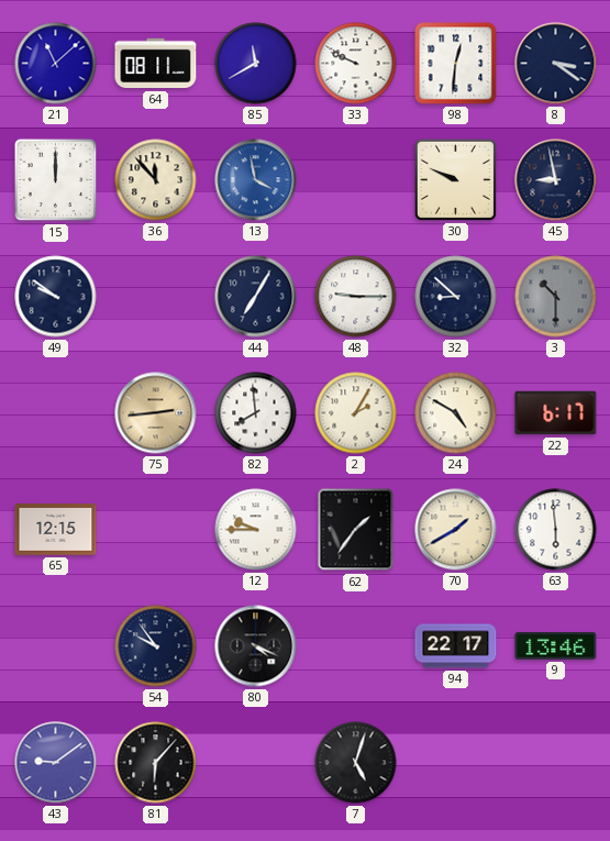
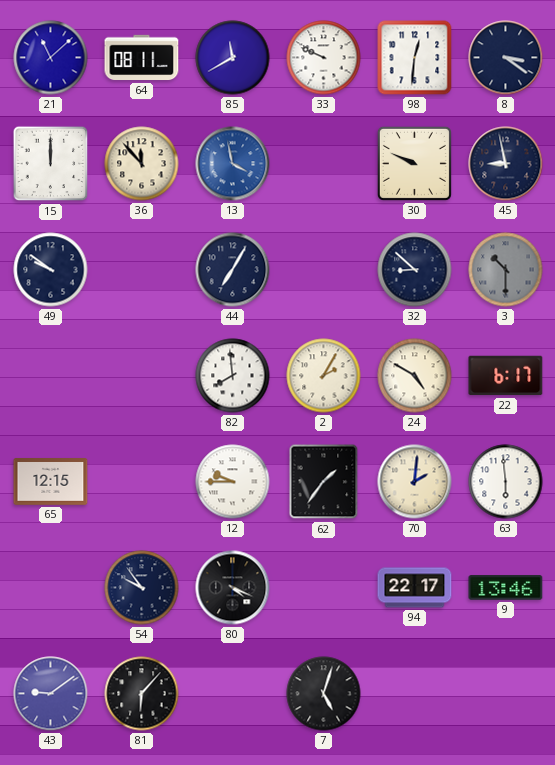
48: 9:15 -> none
75: 2:44 -> none
70: 1:40 -> 2:01
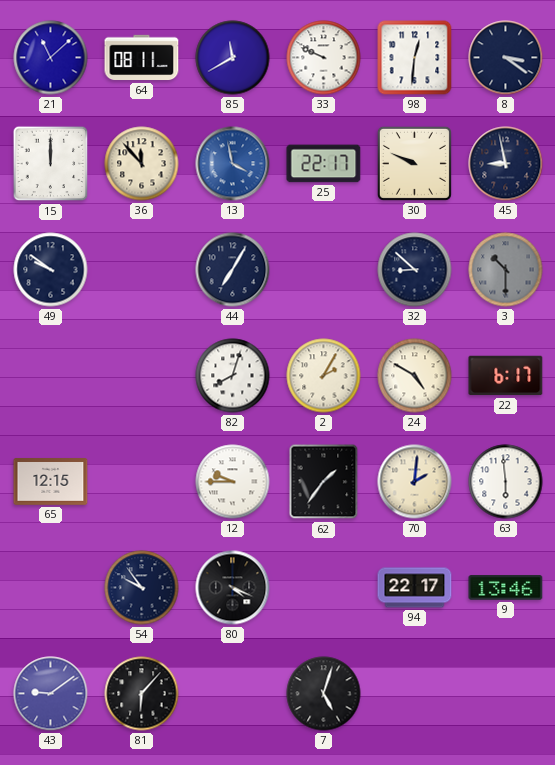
25: none -> 22:17
82: 7:59 -> 8:03
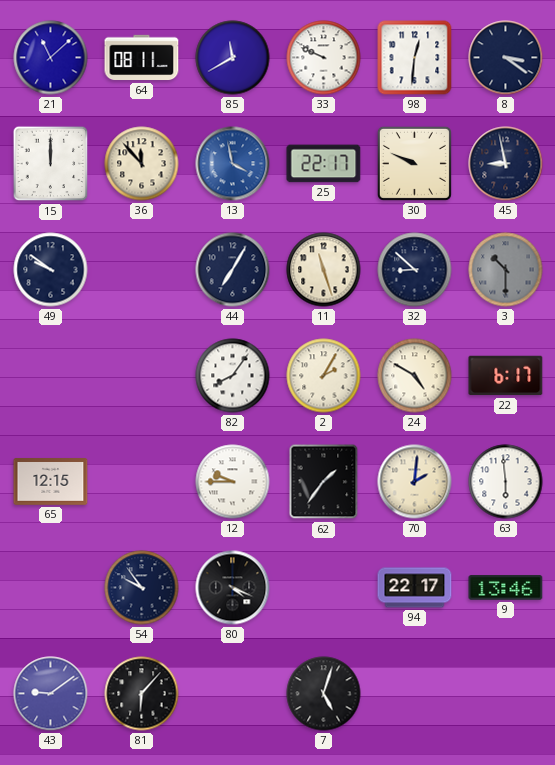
11: none -> 11:27
82: 8:03 -> 8:06
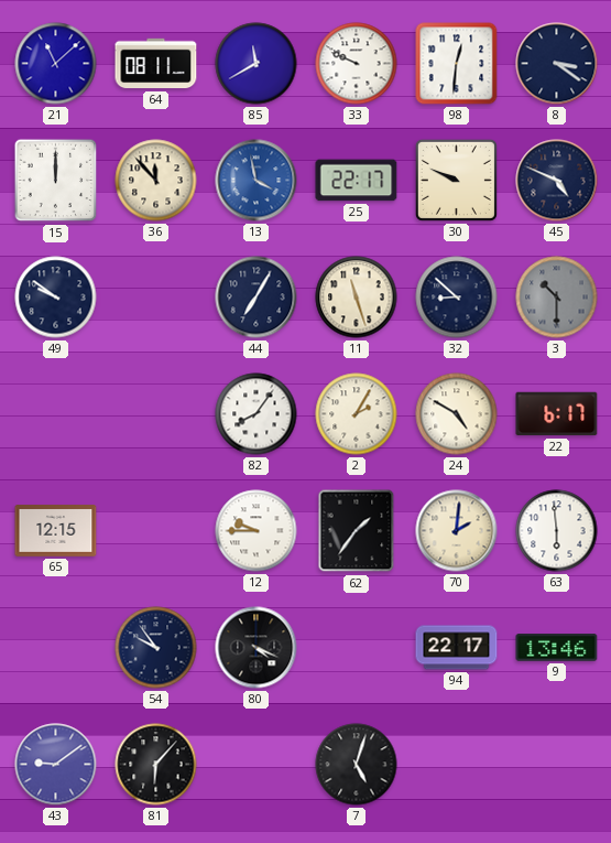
45: 8:58 -> 4:49
